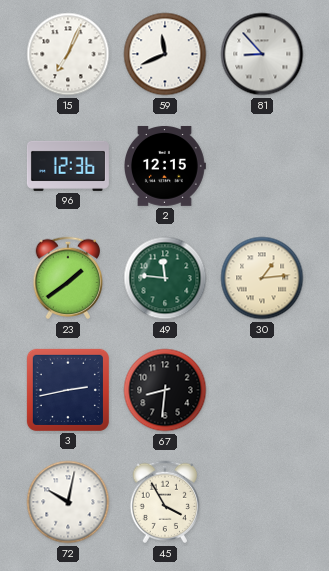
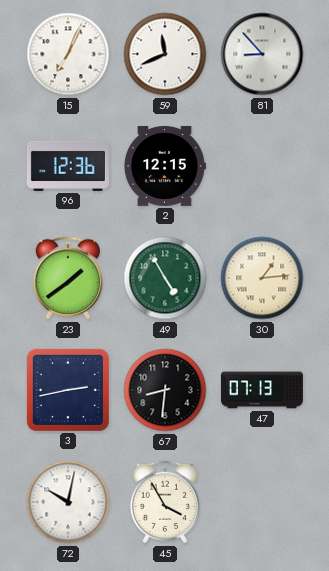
49: 11:46 -> 4:55
47: none -> 07:13
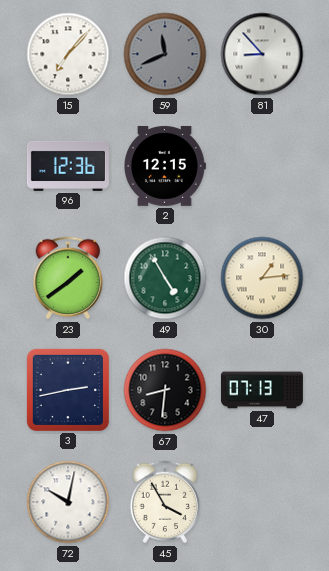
15: 7:04 -> 7:07
59 dial: white -> grey
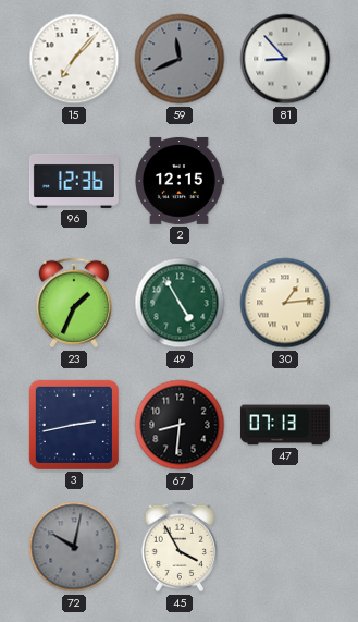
23: 1:39 -> 1:34
72 dial: white -> grey
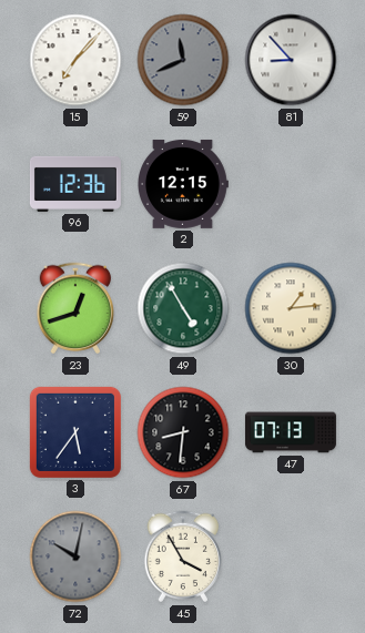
23: 1:34 -> 12:42
3: 2:43 -> 5:36
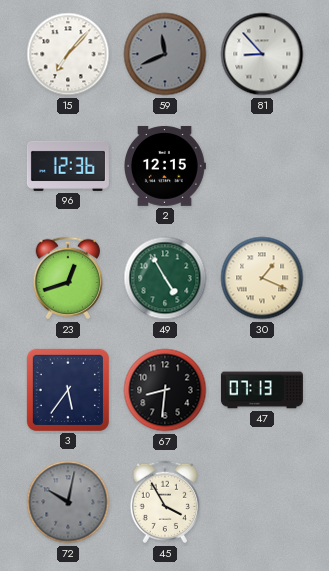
30: 1:14 -> 1:19
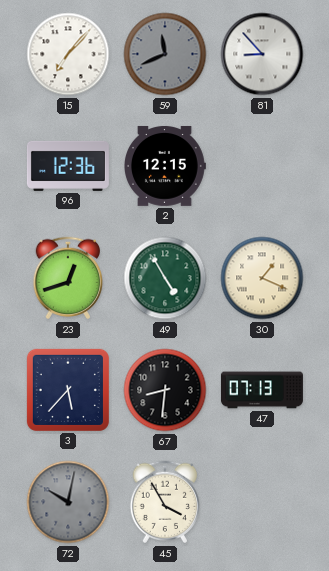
3: 5:36 -> 5:37
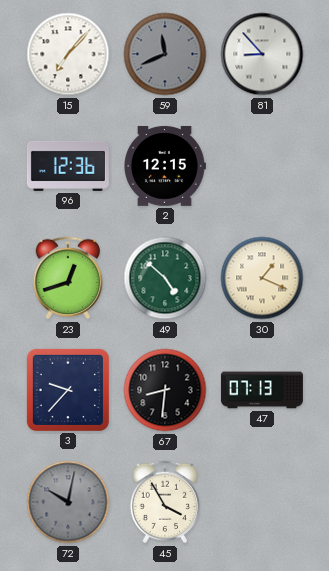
49: 4:55 -> 4:52
3: 5:37 -> 9:37
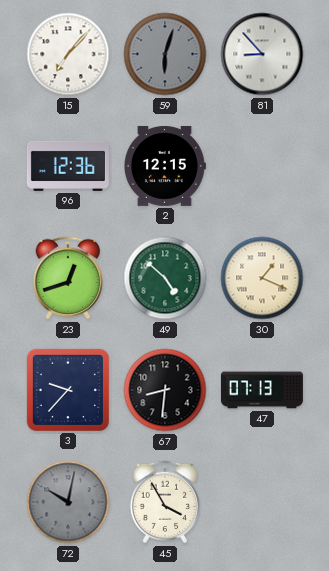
59: 11:41 -> 6:03
